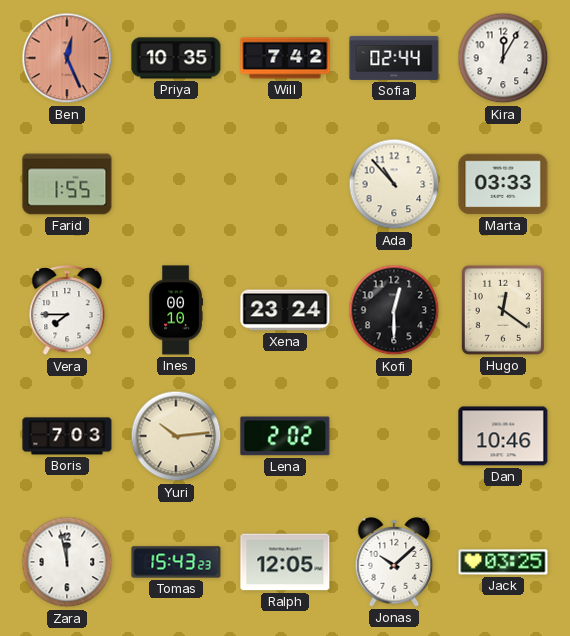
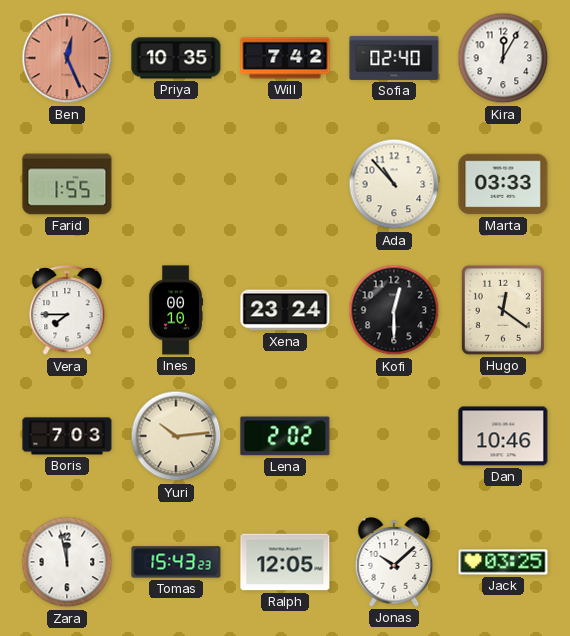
Sofia: 02:44 -> 02:40
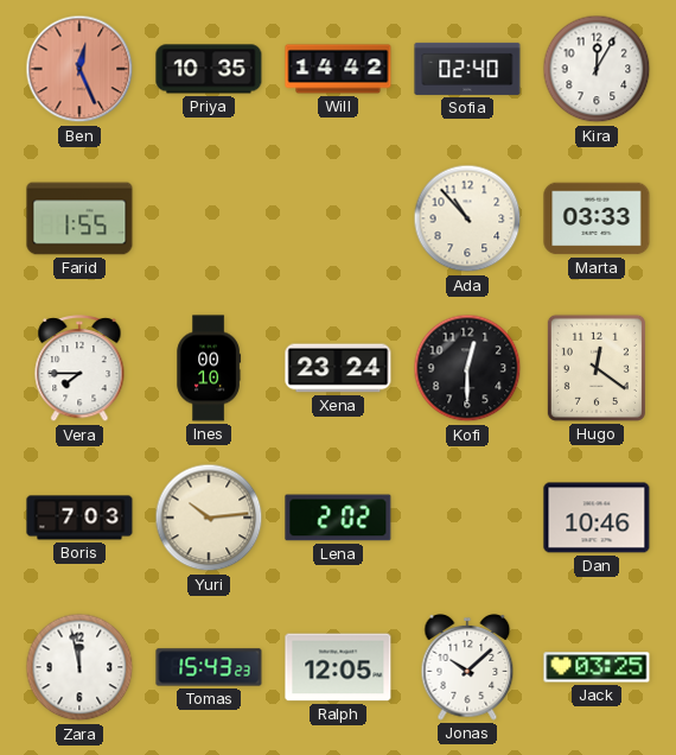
Will: 7:42 -> 14:42
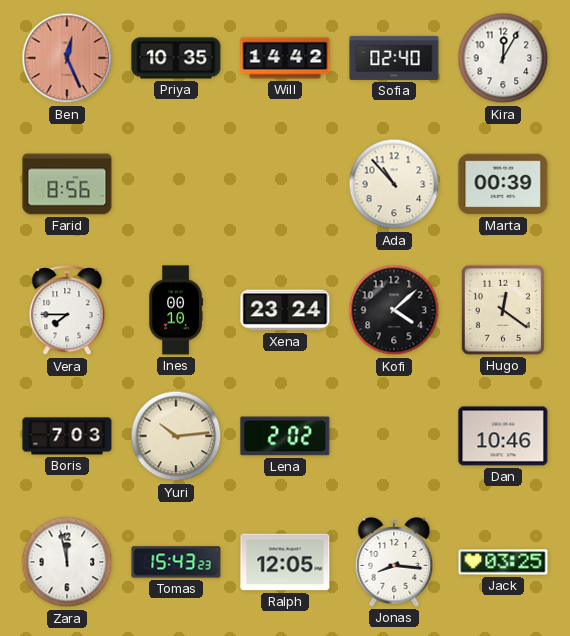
Farid: 1:55 -> 8:56
Marta: 03:33 -> 00:39
Kofi: 12:30 -> 4:08
Jonas: 10:08 -> 8:16
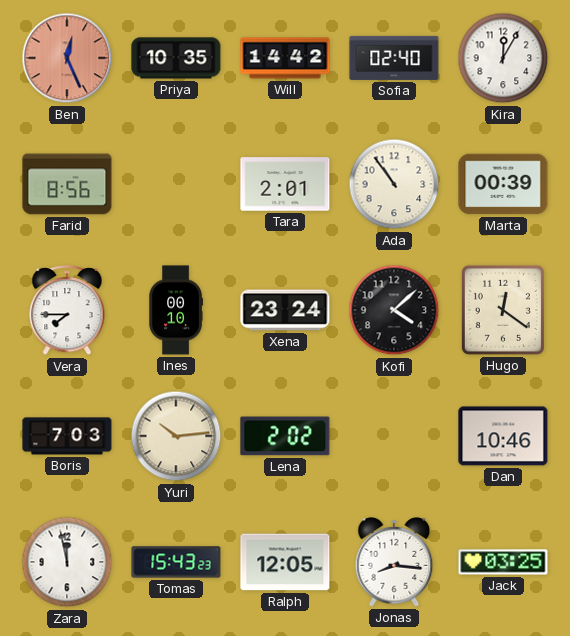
Tara: none -> 2:01
Ada: 10:53 -> 10:54
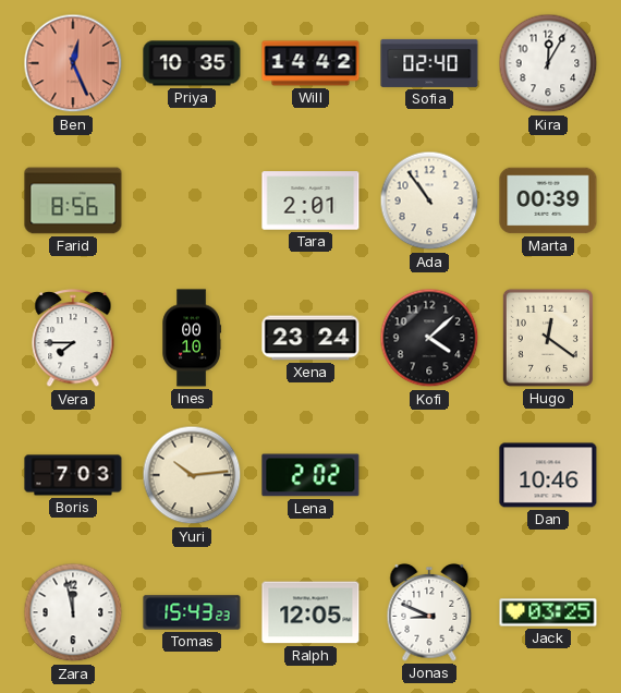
Jonas: 8:16 -> 8:49
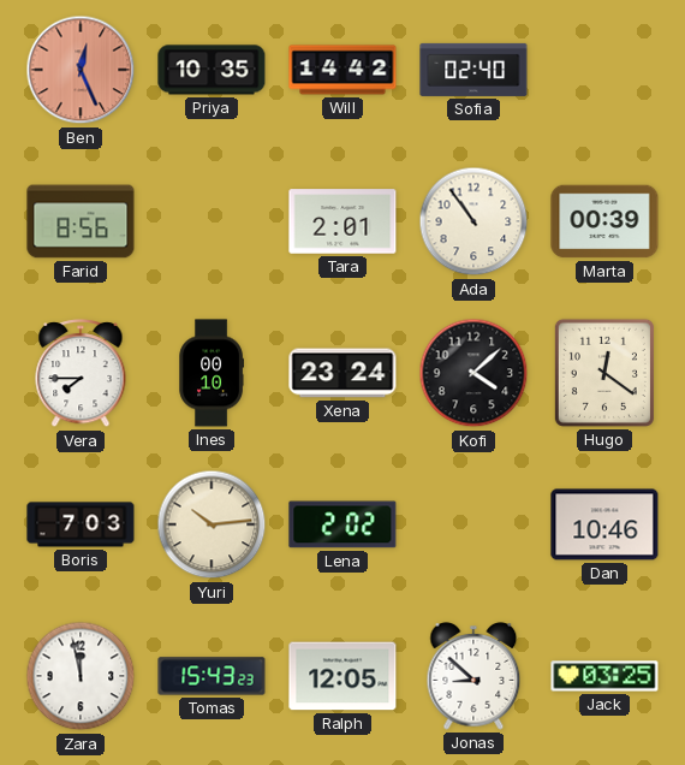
Kira: 12:05 -> none
Jonas: 8:49 -> 8:52
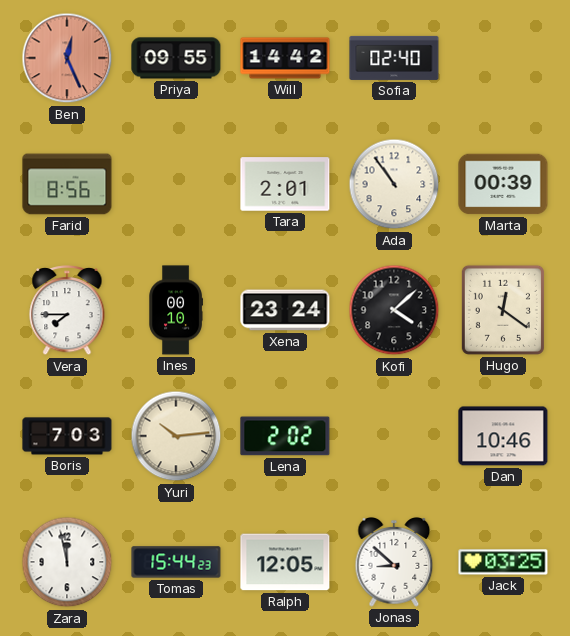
Priya: 10:35 -> 09:55
Tomas: 15:43 -> 15:44
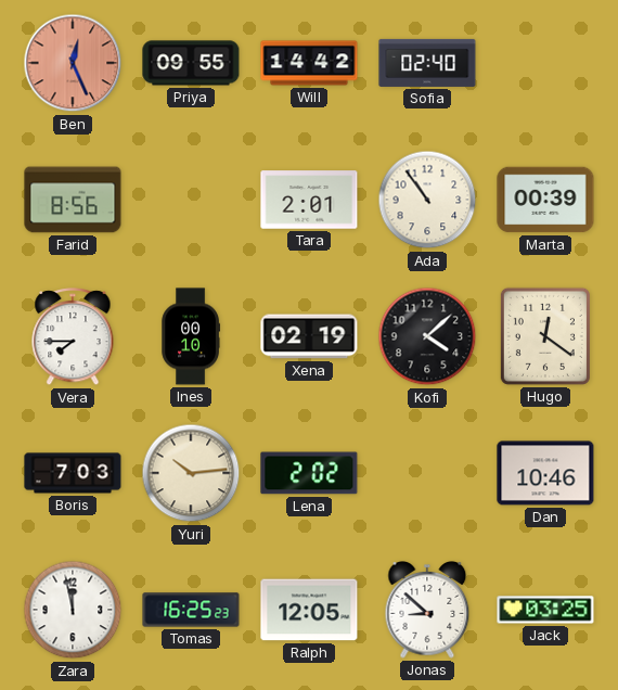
Xena: 23:24 -> 02:19
Tomas: 15:44 -> 16:25
